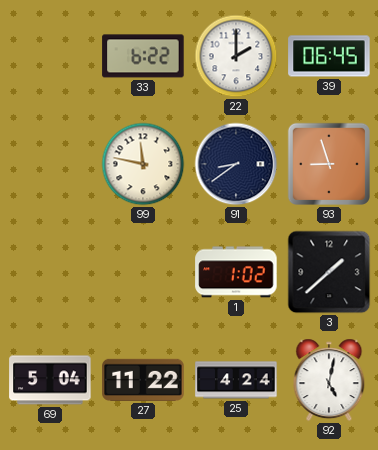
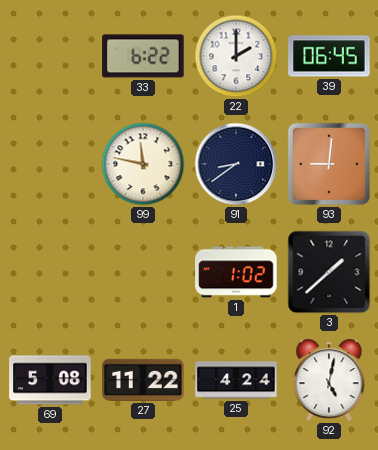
93: 8:57 -> 9:01
69: 5:04 -> 5:08
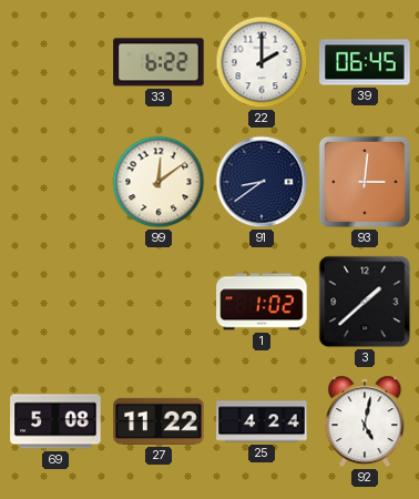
99: 11:47 -> 12:09
93: 9:01 -> 3:01
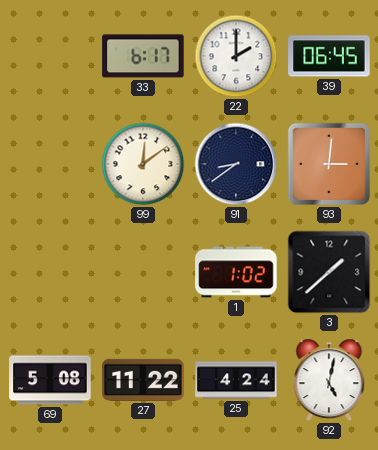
33: 6:22 -> 6:17
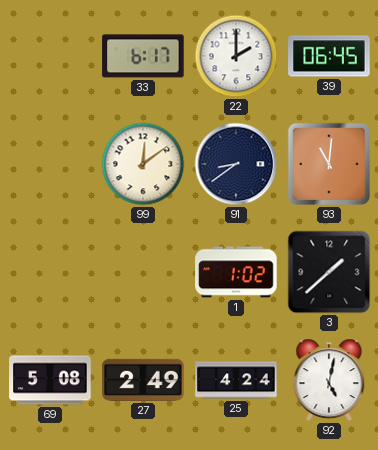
93: 3:01 -> 11:01
27: 11:22 -> 2:49
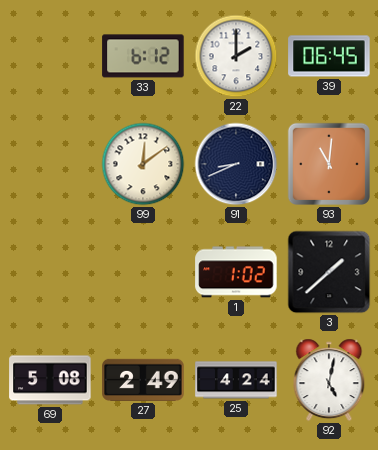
33: 6:17 -> 6:12
91: 8:39 -> 8:41
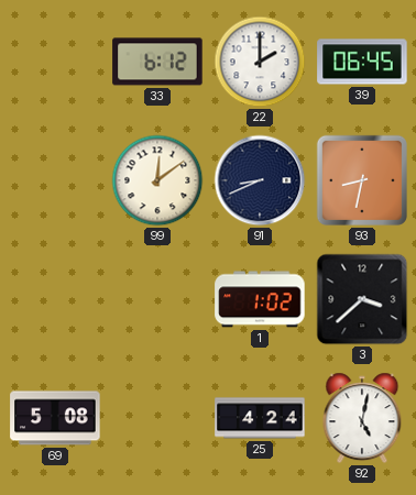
93: 11:01 -> 8:32
3: 1:38 -> 3:38
27: 2:49 -> none
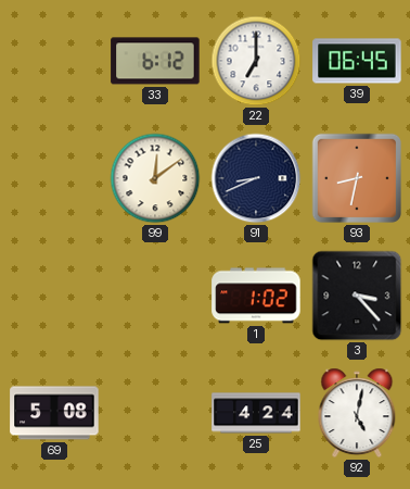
22: 2:00 -> 7:00
3: 3:38 -> 3:23
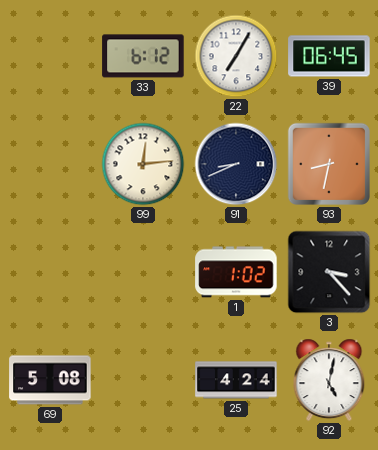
22: 7:00 -> 7:05
99: 12:09 -> 12:14
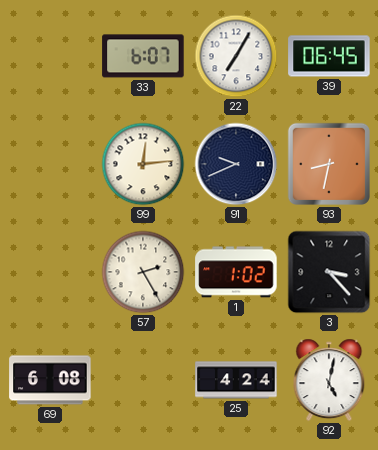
33: 6:12 -> 6:07
91: 8:41 -> 9:41
57: none -> 2:25
69: 5:08 -> 6:08
